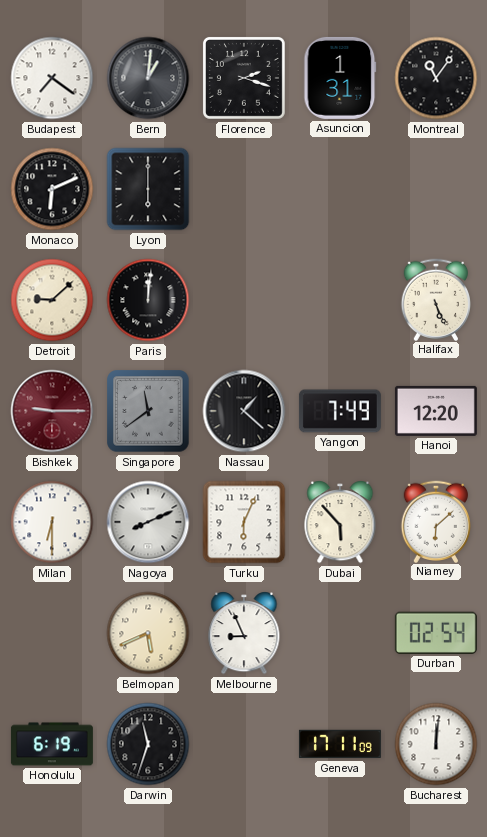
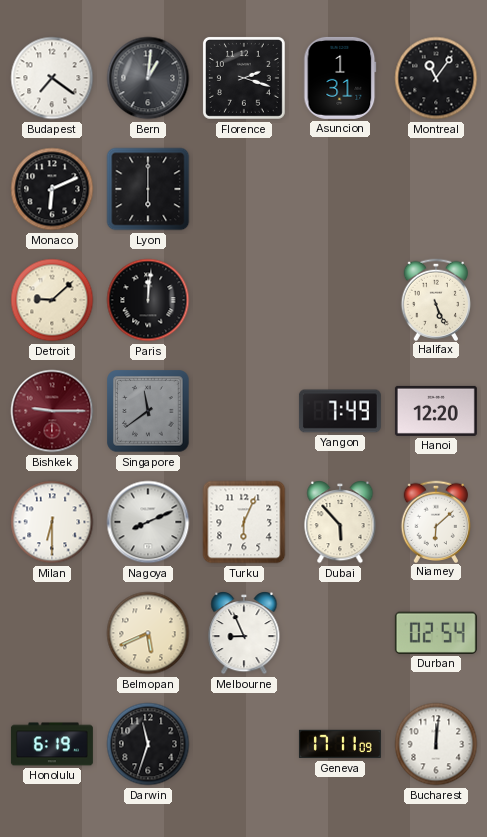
Nassau: 1:22 -> none
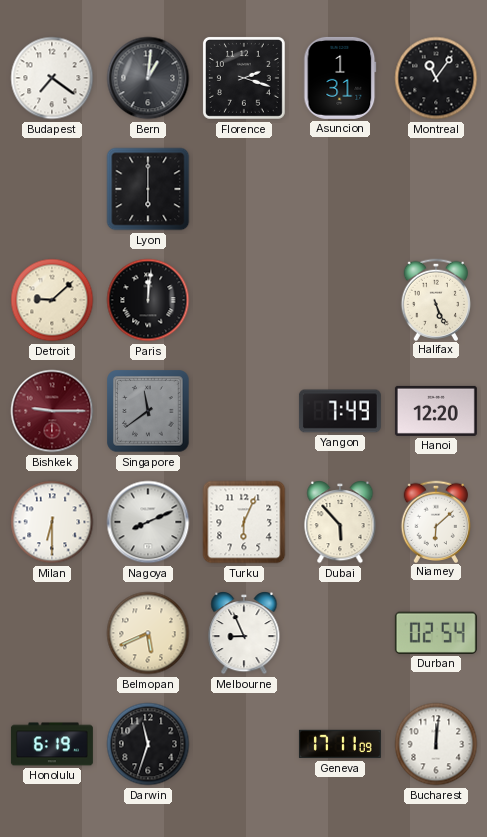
Monaco: 6:11 -> none
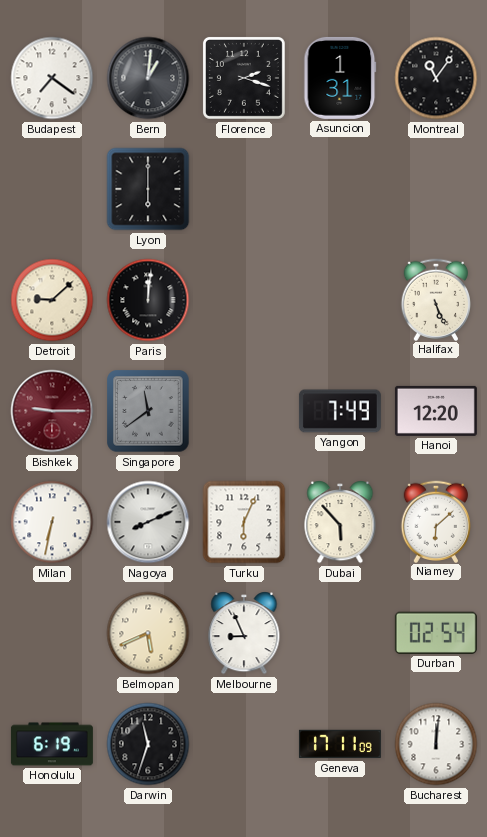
Milan: 6:30 -> 6:32
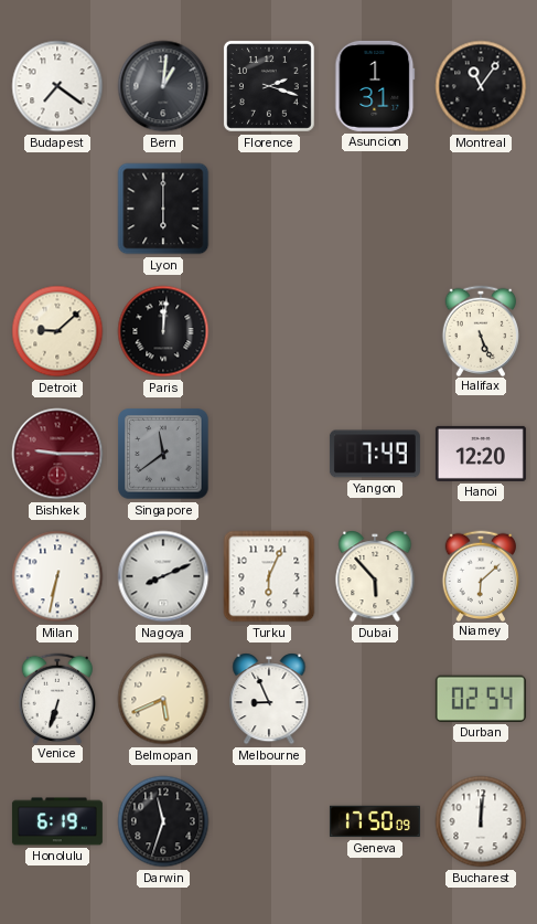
Venice: none -> 6:33
Geneva: 17:11 -> 17:50
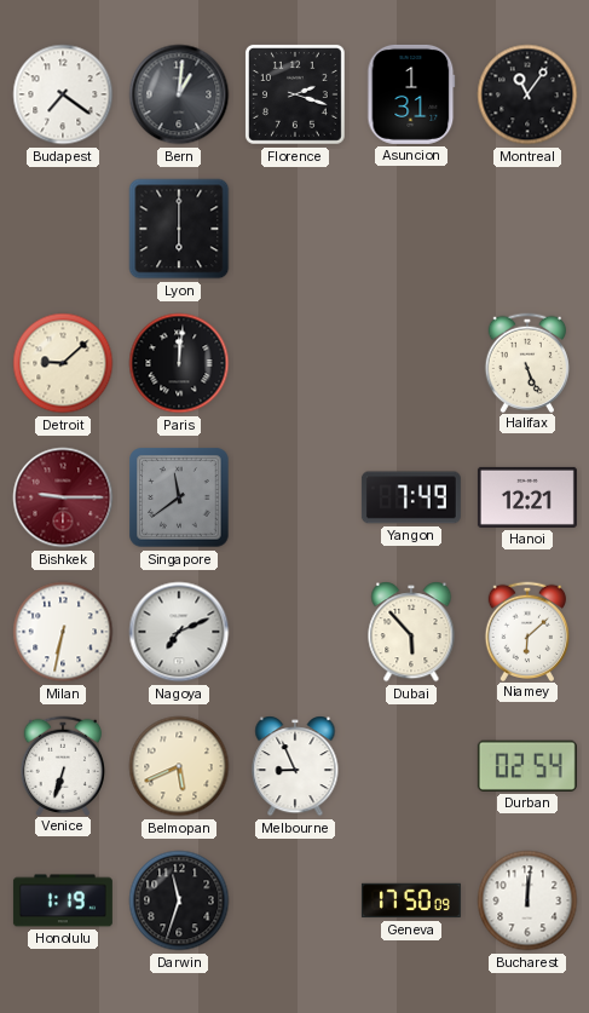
Hanoi: 12:20 -> 12:21
Nagoya: 8:11 -> 7:11
Turku: 6:04 -> none
Honolulu: 6:19 -> 1:19
